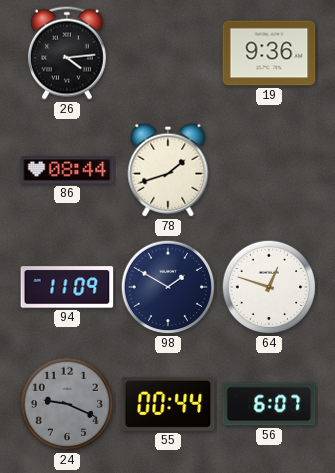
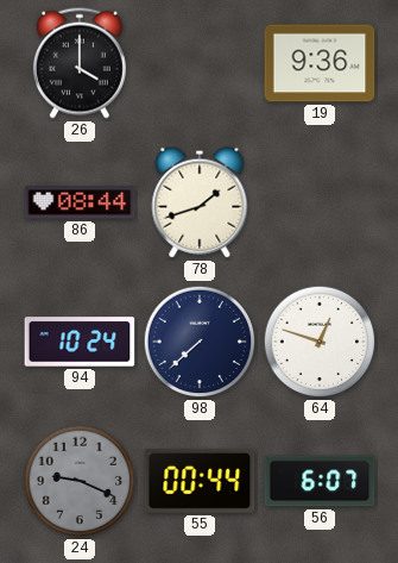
26: 4:14 -> 4:00
94: 11:09 -> 10:24
98: 1:50 -> 7:38
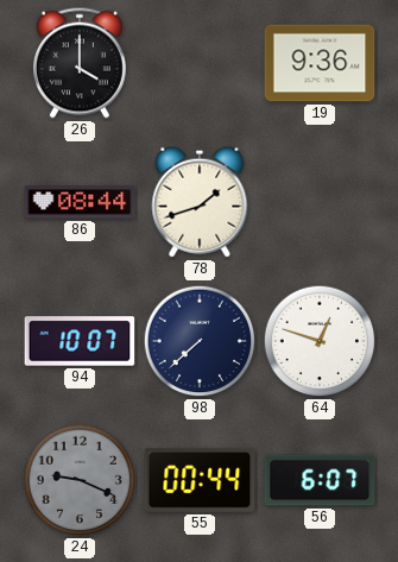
94: 10:24 -> 10:07
